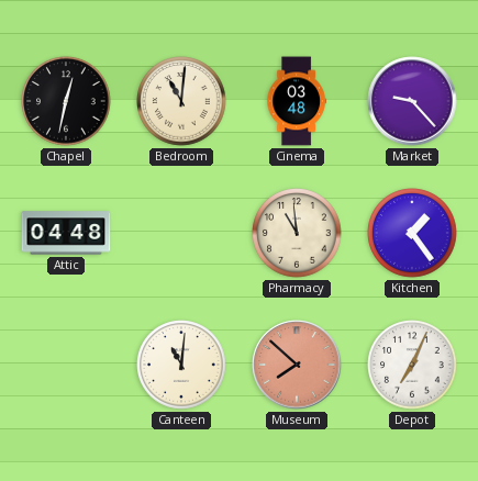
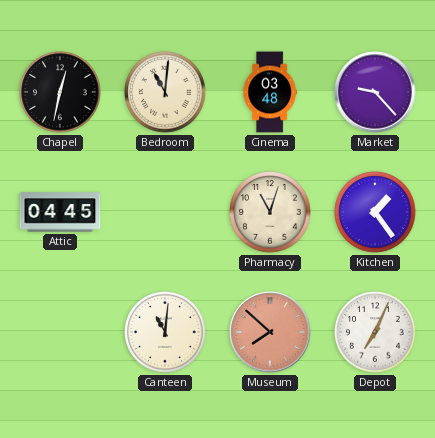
Attic: 04:48 -> 04:45
Pharmacy: 10:59 -> 11:03
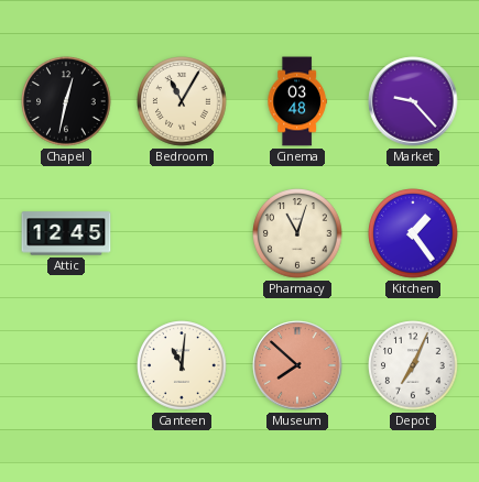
Bedroom: 11:01 -> 11:05
Attic: 04:45 -> 12:45
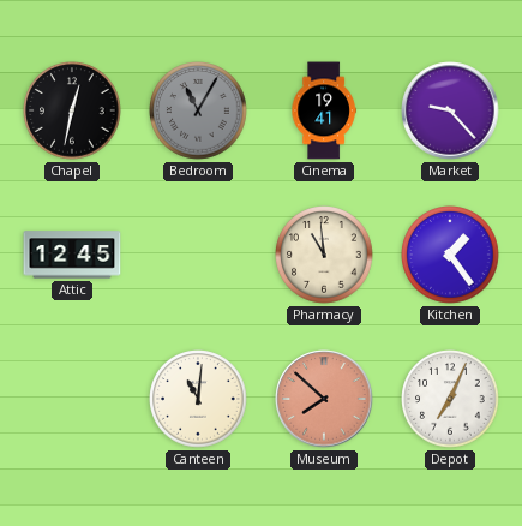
Bedroom dial: cream -> grey
Cinema: 03:48 -> 19:41
Pharmacy: 11:03 -> 10:59
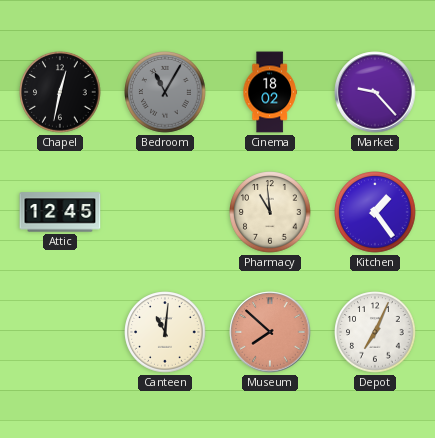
Cinema: 19:41 -> 18:02
